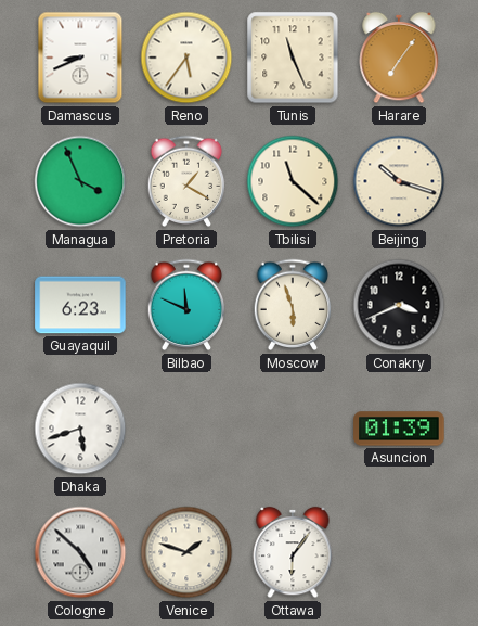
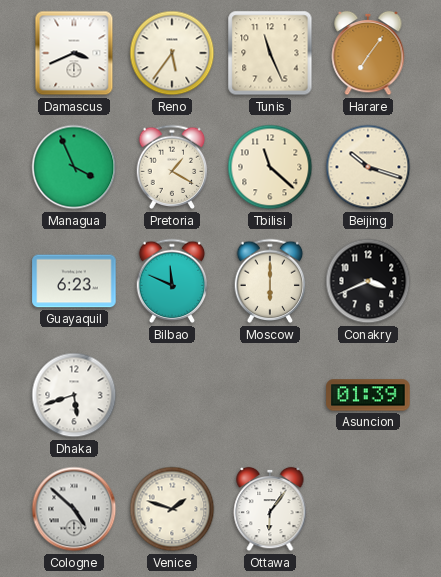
Damascus: 8:41 -> 3:41
Moscow: 5:57 -> 6:00
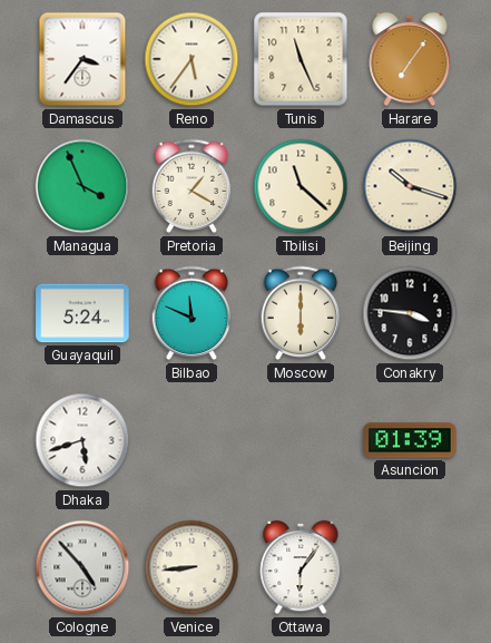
Damascus: 3:41 -> 3:36
Guayaquil: 6:23 -> 5:24
Conakry: 3:41 -> 3:46
Cologne: 4:52 -> 4:53
Venice: 1:48 -> 8:44
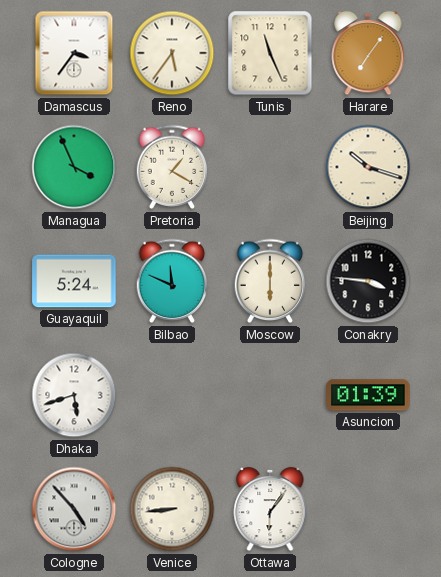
Tbilisi: 11:22 -> none
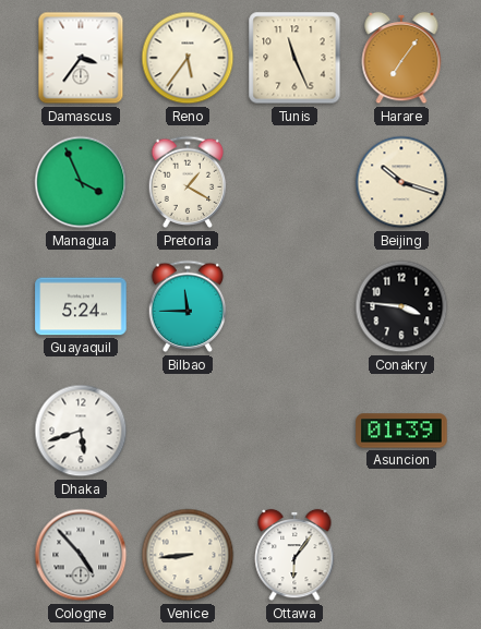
Bilbao: 11:49 -> 11:45
Moscow: 6:00 -> none
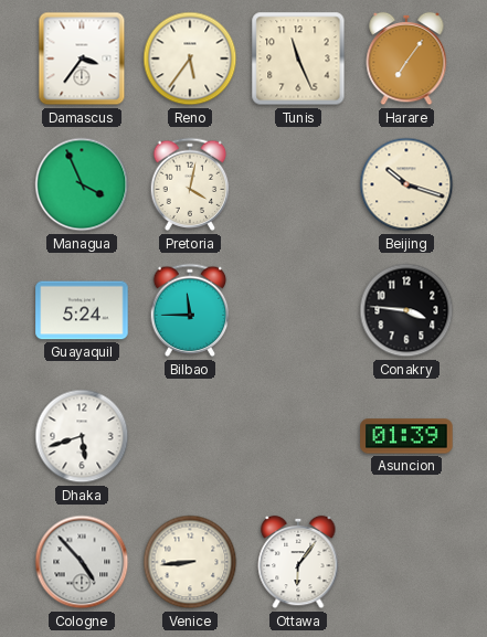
Pretoria: 1:20 -> 4:02
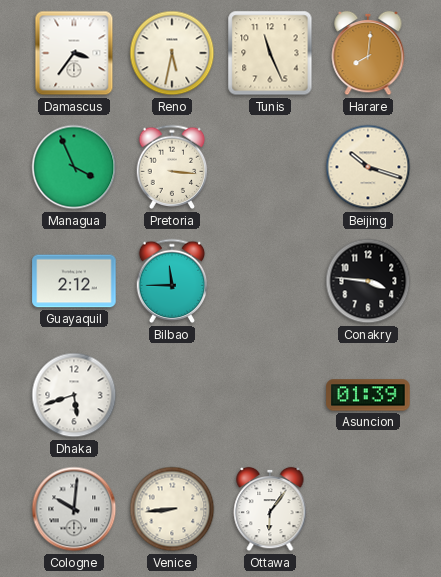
Reno: 5:36 -> 5:32
Harare: 7:06 -> 8:01
Pretoria: 4:02 -> 3:16
Guayaquil: 5:24 -> 2:12
Cologne: 4:53 -> 10:01
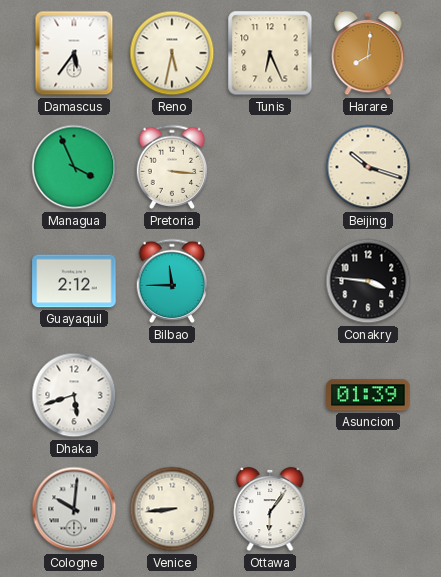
Damascus: 3:36 -> 5:36
Tunis: 11:26 -> 6:26
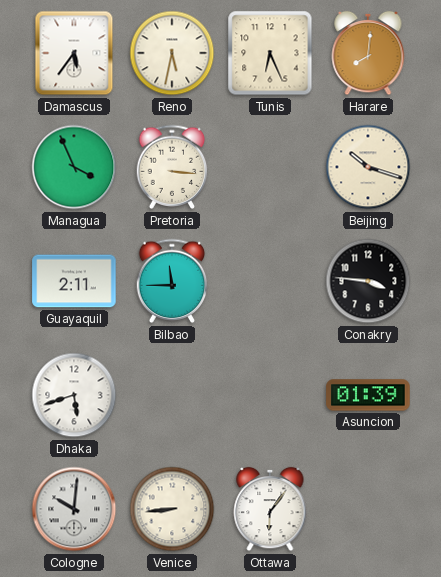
Guayaquil: 2:12 -> 2:11
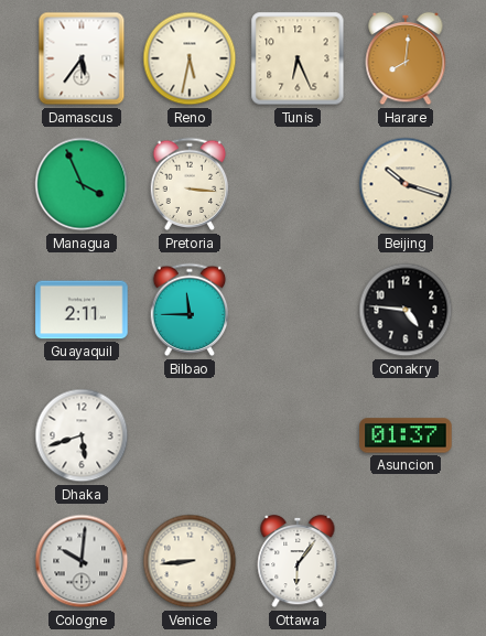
Conakry: 3:46 -> 4:46
Asuncion: 01:39 -> 01:37
